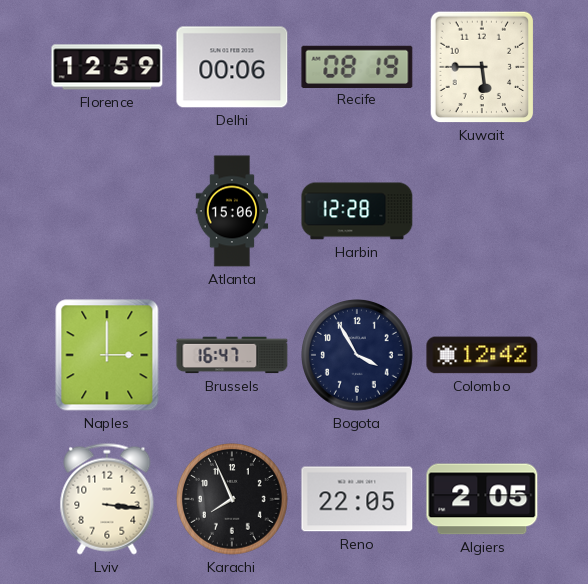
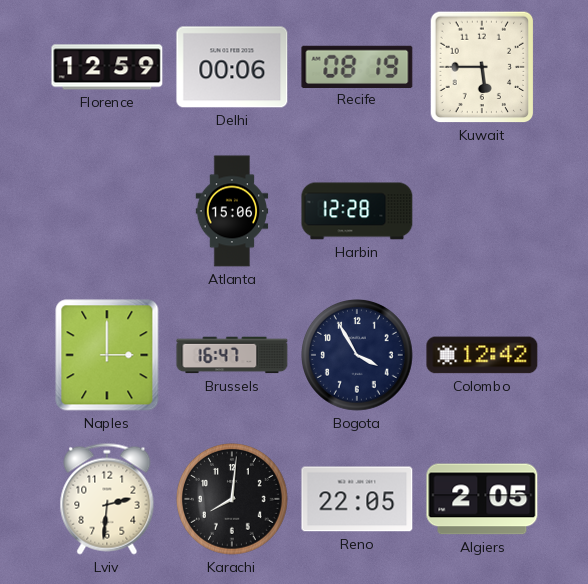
Lviv: 3:16 -> 2:31
Karachi: 7:56 -> 8:01
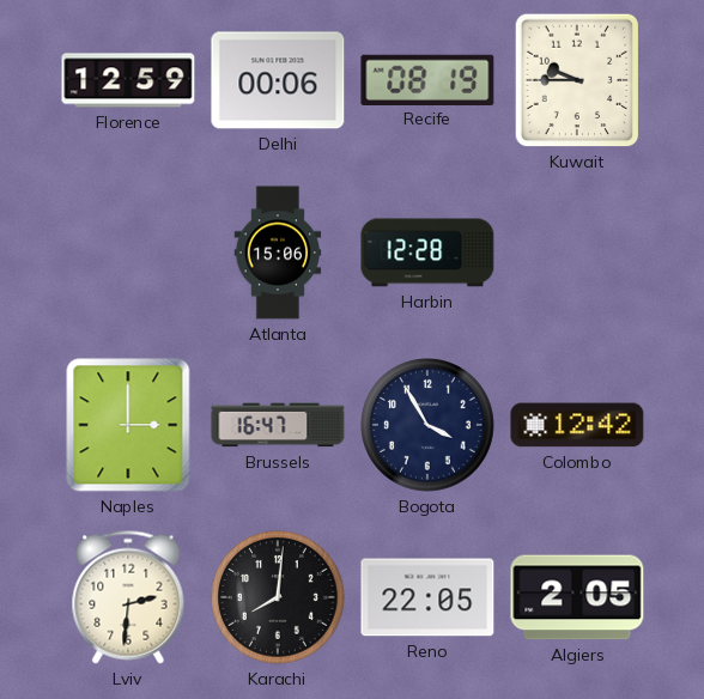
Kuwait: 5:45 -> 9:45
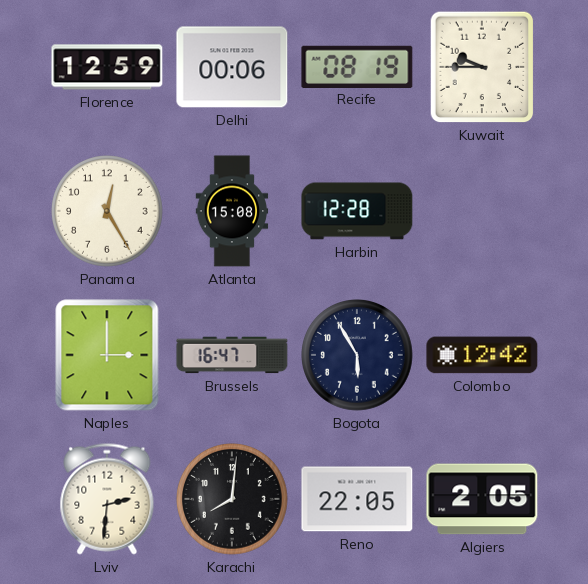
Panama: none -> 12:25
Atlanta: 15:06 -> 15:08
Bogota: 3:55 -> 5:55
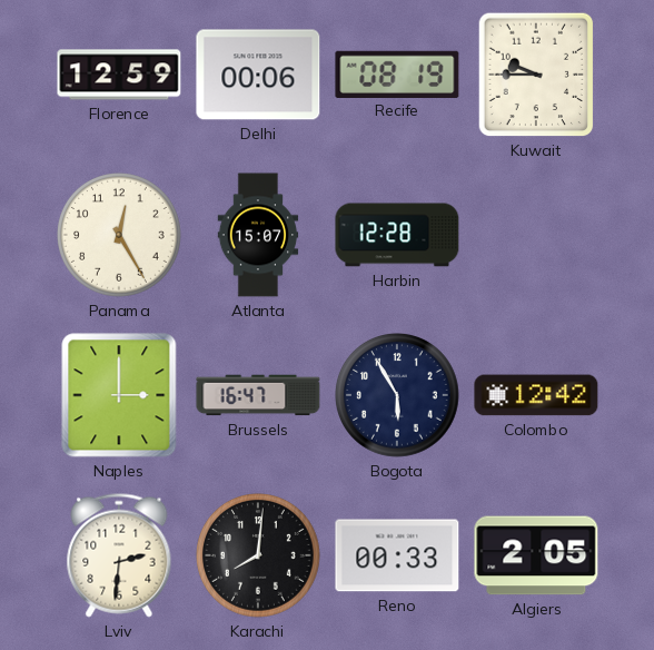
Atlanta: 15:08 -> 15:07
Reno: 22:05 -> 00:33
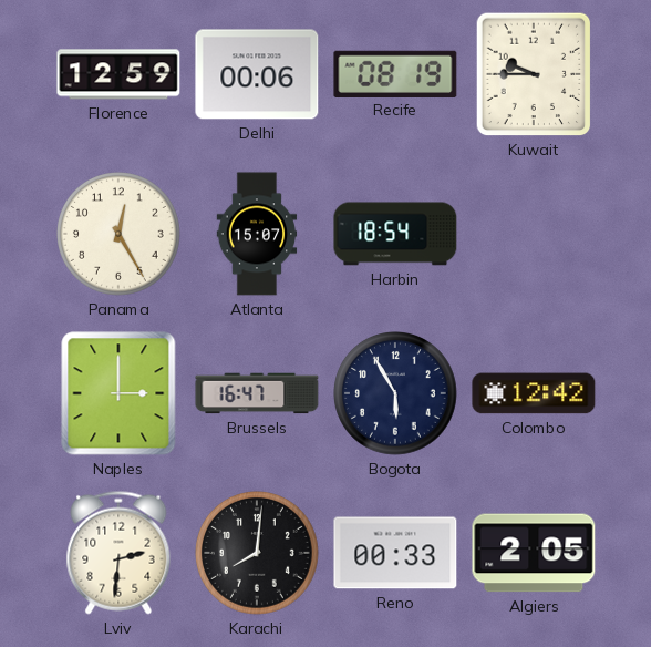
Harbin: 12:28 -> 18:54
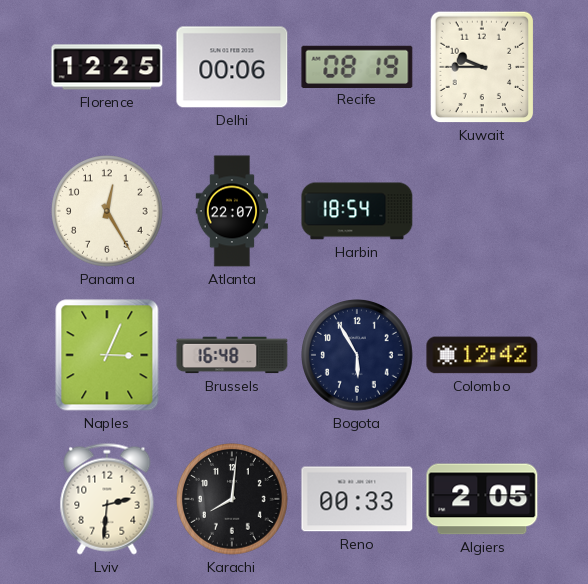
Florence: 12:59 -> 12:25
Atlanta: 15:07 -> 22:07
Naples: 3:00 -> 3:04
Brussels: 16:47 -> 16:48
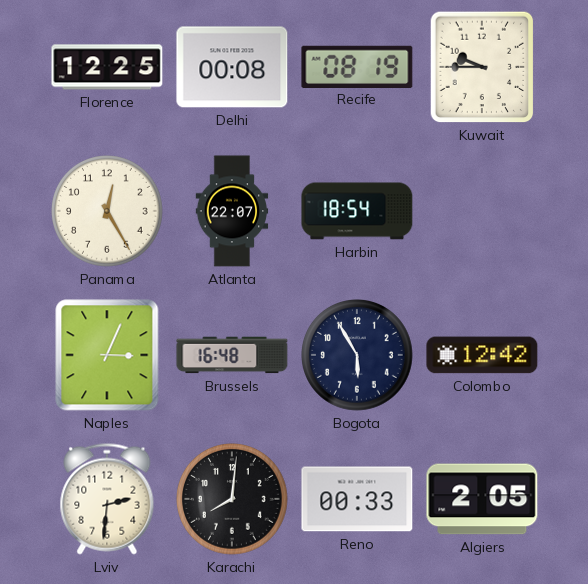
Delhi: 00:06 -> 00:08
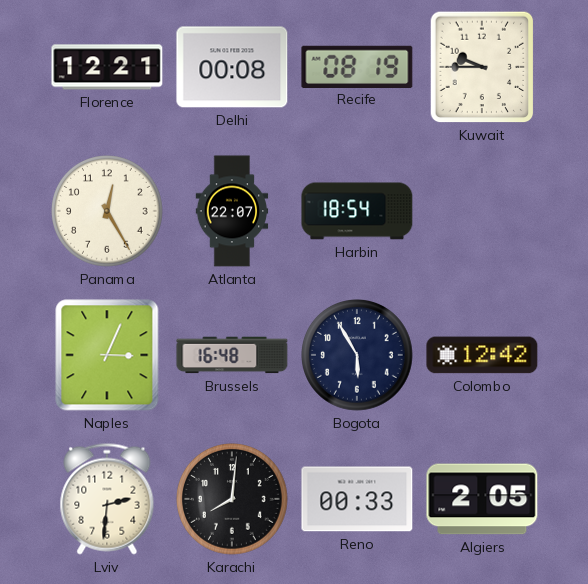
Florence: 12:25 -> 12:21
